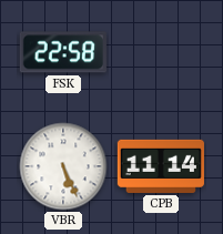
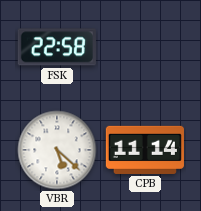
VBR: 5:26 -> 5:22
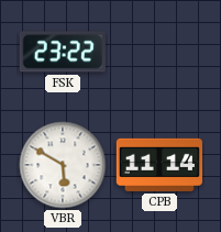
FSK: 22:58 -> 23:22
VBR: 5:22 -> 5:50
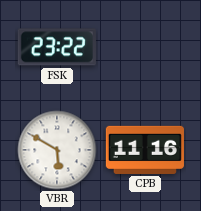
CPB: 11:14 -> 11:16
